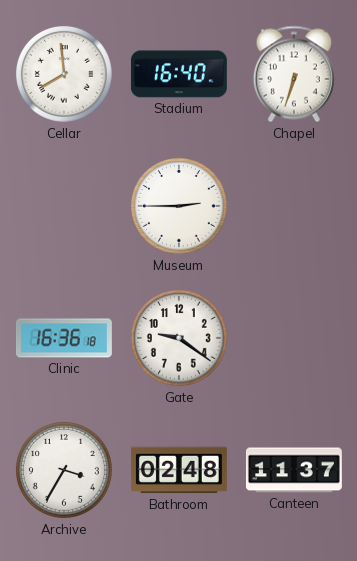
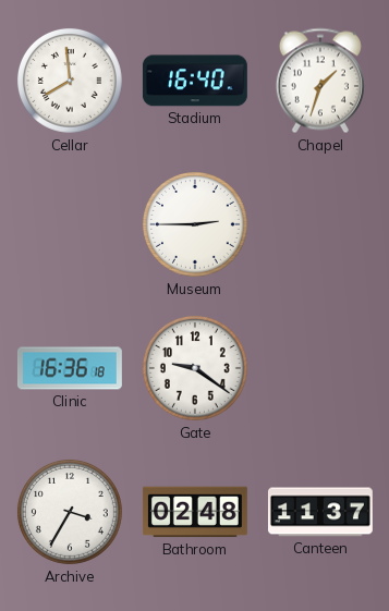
Chapel: 6:33 -> 1:33
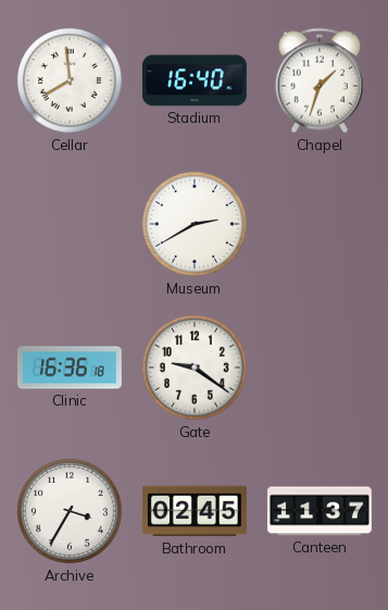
Museum: 2:45 -> 2:40
Bathroom: 02:48 -> 02:45
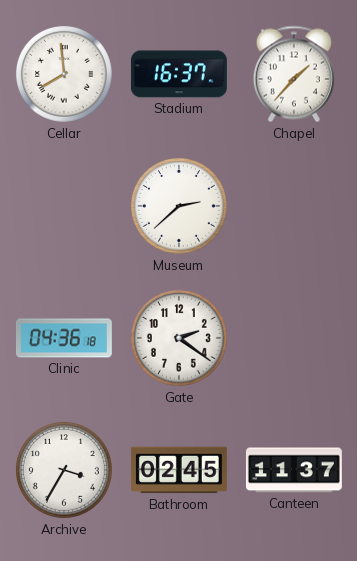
Stadium: 16:40 -> 16:37
Chapel: 1:33 -> 1:37
Museum: 2:40 -> 2:38
Clinic: 16:36 -> 04:36
Gate: 9:21 -> 2:21
